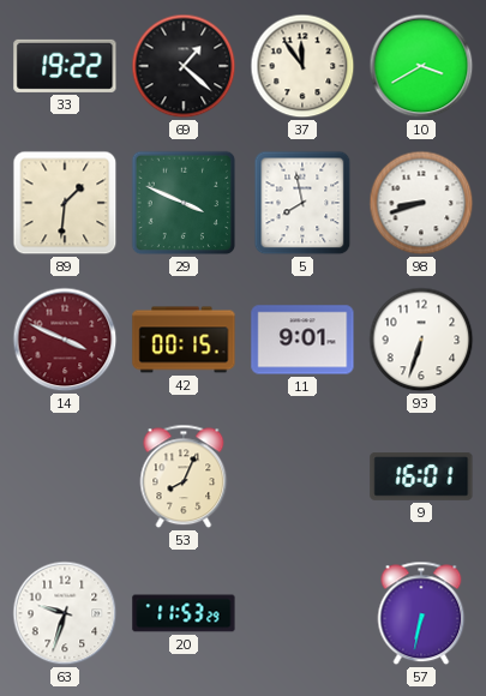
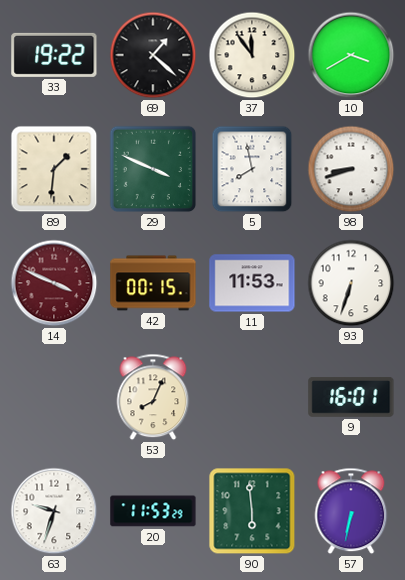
11: 9:01 -> 11:53
90: none -> 5:59
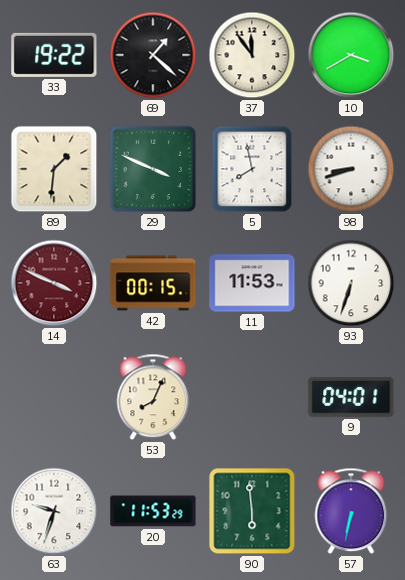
9: 16:01 -> 04:01
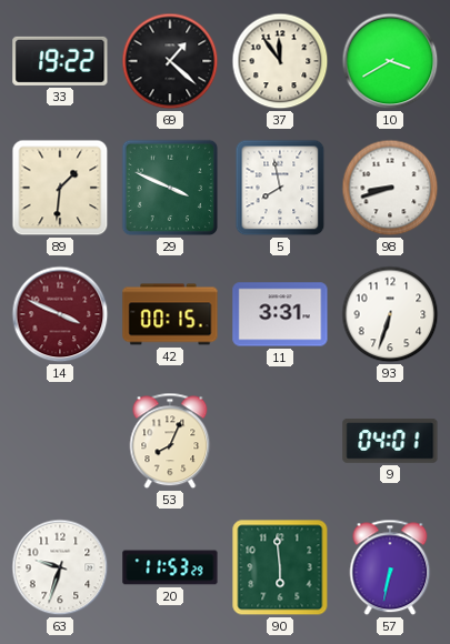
11: 11:53 -> 3:31
